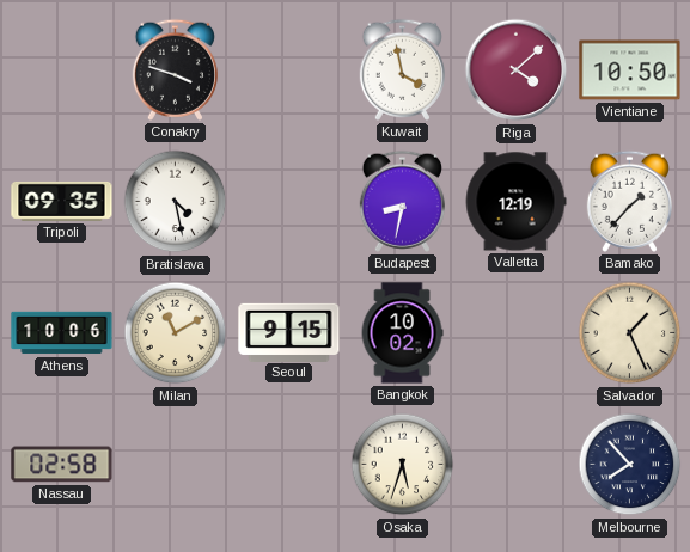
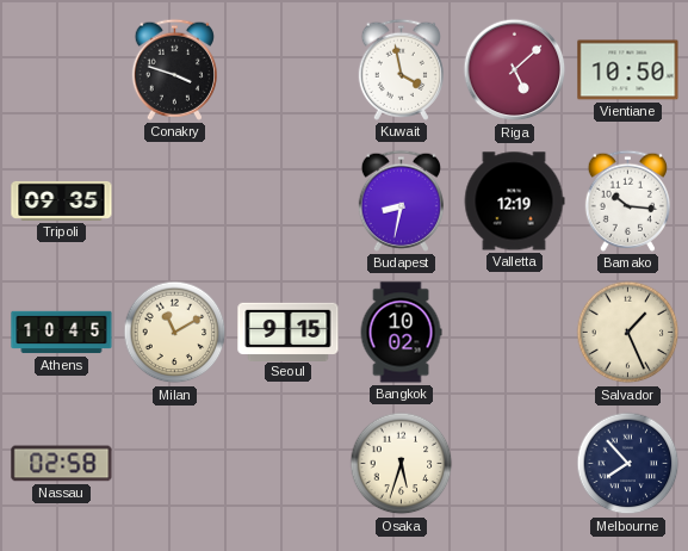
Riga: 4:08 -> 5:08
Bratislava: 4:28 -> none
Bamako: 1:37 -> 10:16
Athens: 10:06 -> 10:45
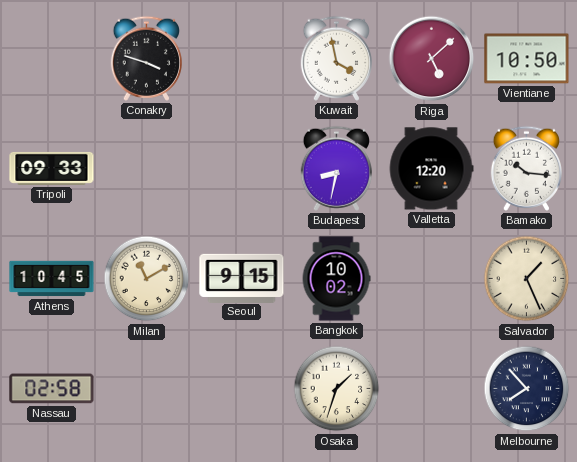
Tripoli: 09:35 -> 09:33
Valletta: 12:19 -> 12:20
Osaka: 5:33 -> 1:33
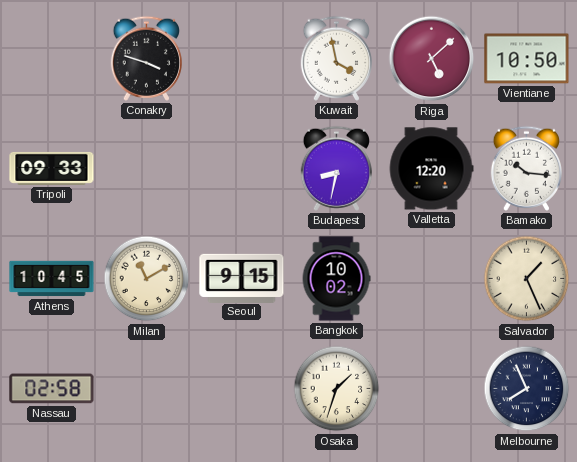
Melbourne: 7:53 -> 7:56
